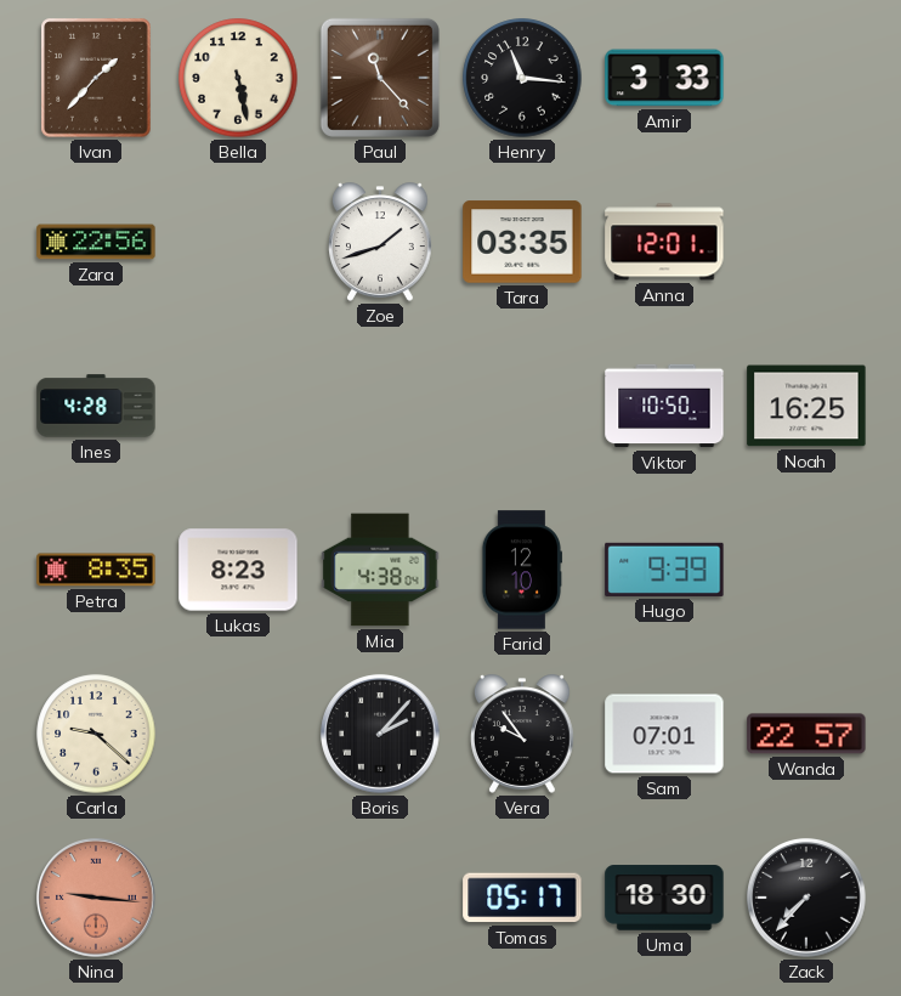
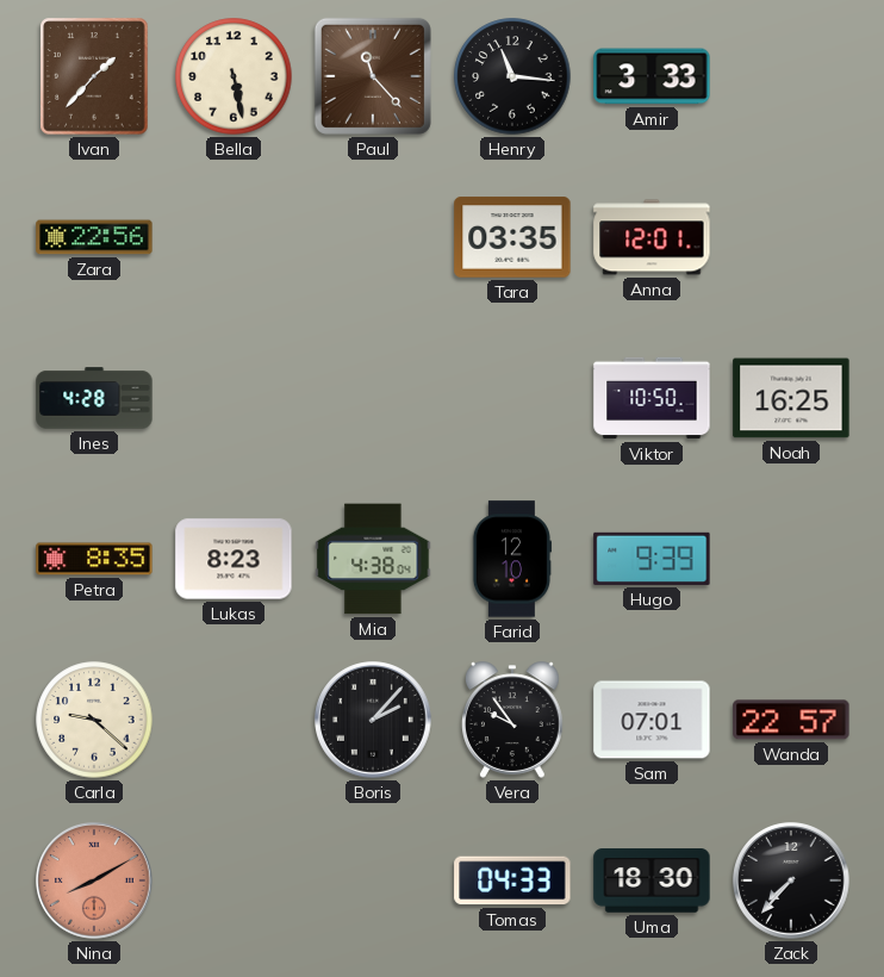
Zoe: 1:42 -> none
Nina: 9:16 -> 8:10
Tomas: 05:17 -> 04:33
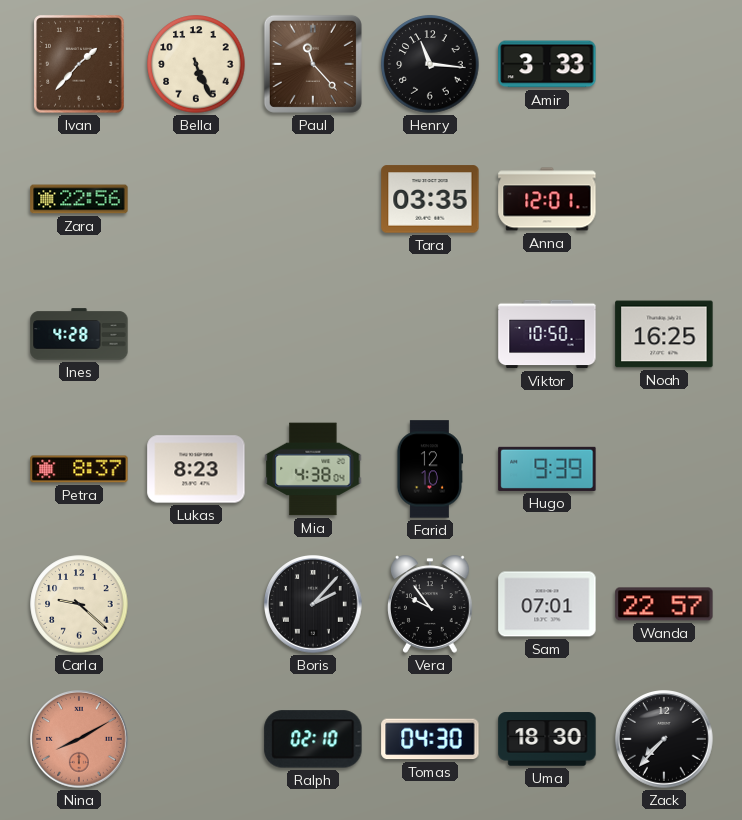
Bella: 5:28 -> 5:26
Petra: 8:35 -> 8:37
Ralph: none -> 02:10
Tomas: 04:33 -> 04:30
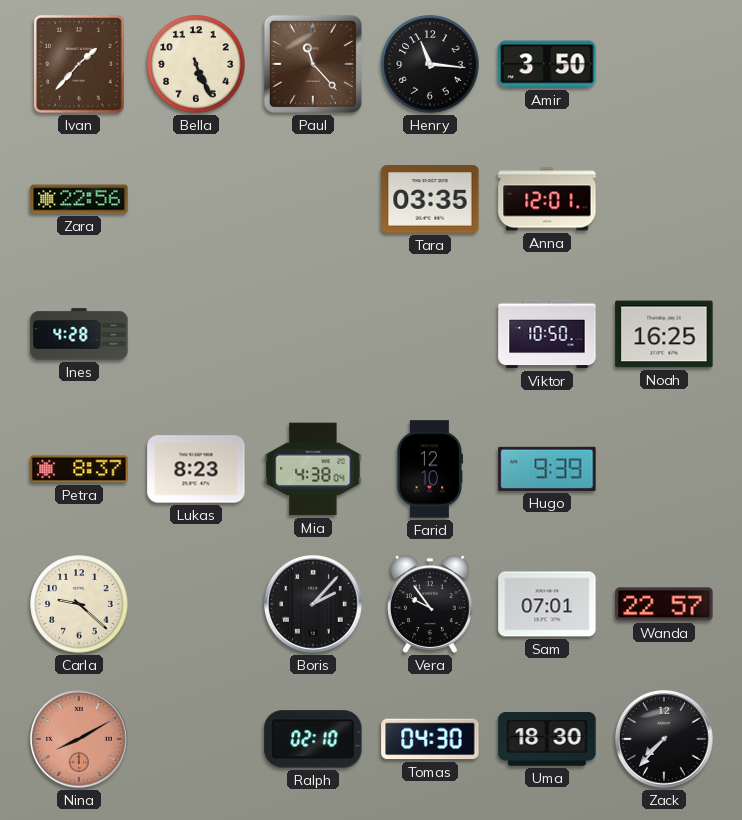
Amir: 3:33 -> 3:50
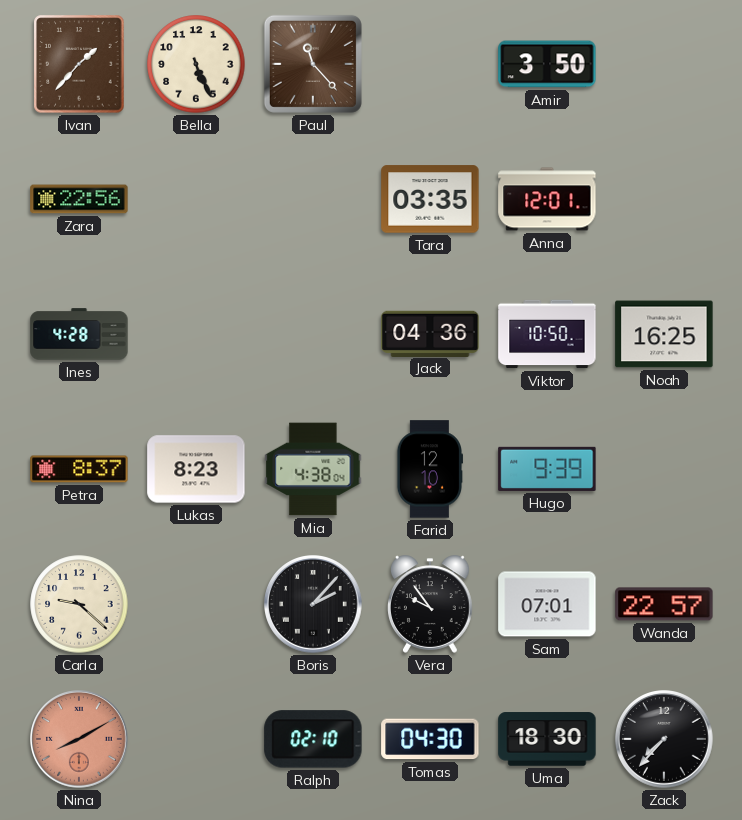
Henry: 11:16 -> none
Jack: none -> 04:36
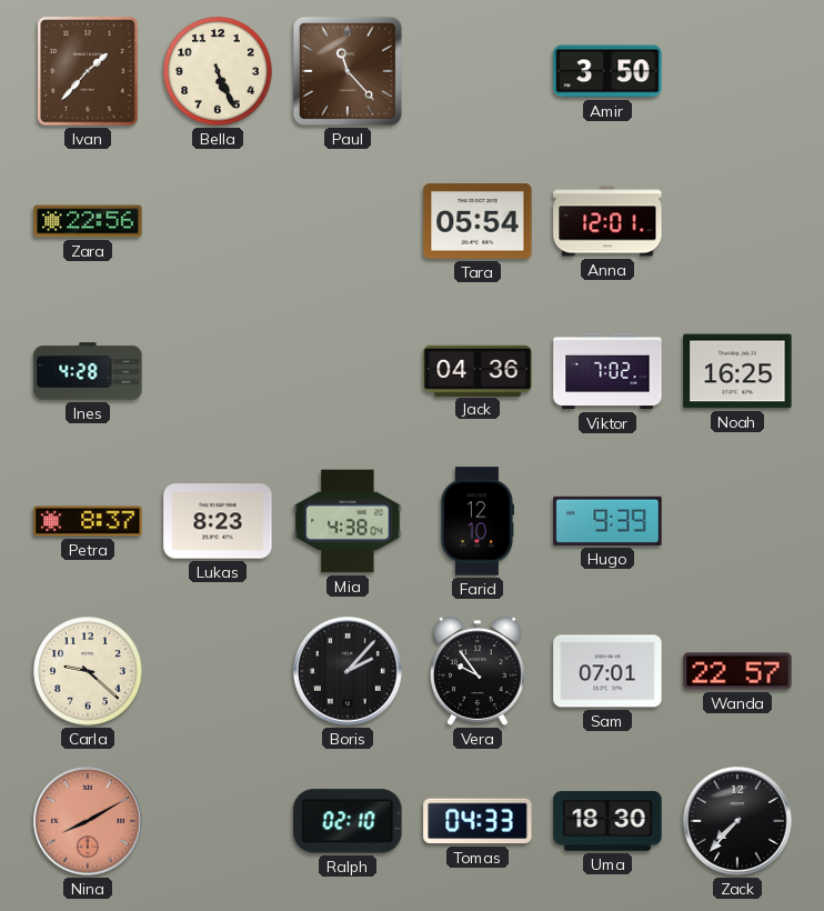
Tara: 03:35 -> 05:54
Viktor: 10:50 -> 7:02
Tomas: 04:30 -> 04:33
